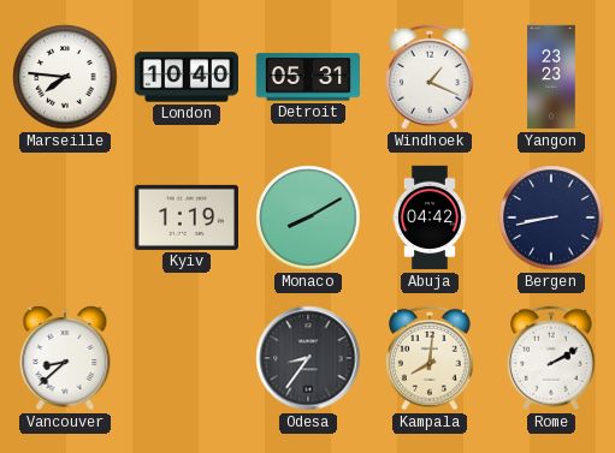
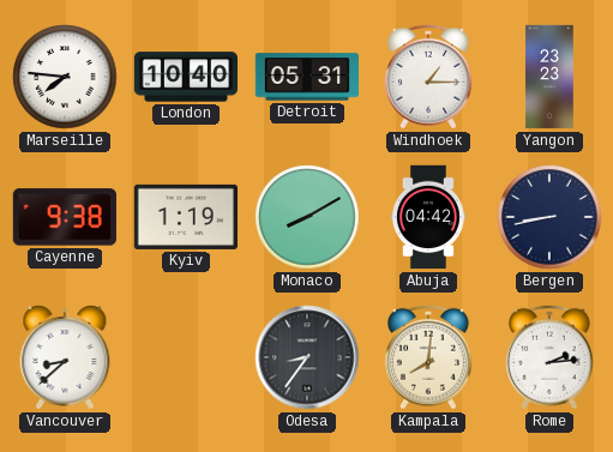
Windhoek: 1:19 -> 1:15
Cayenne: none -> 9:38
Rome: 2:10 -> 2:14
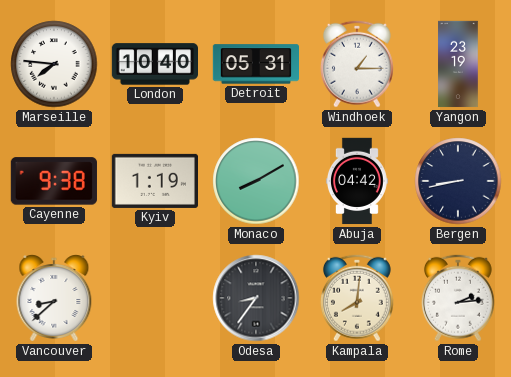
Yangon: 23:23 -> 23:19
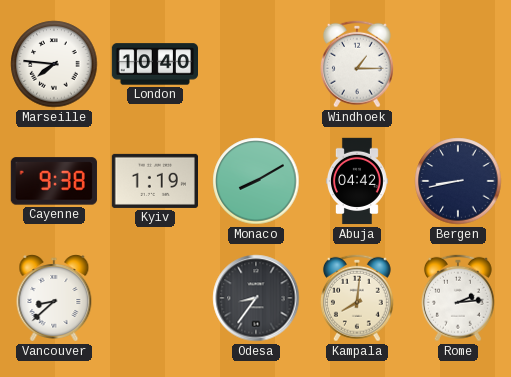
Detroit: 05:31 -> none
Yangon: 23:19 -> none
